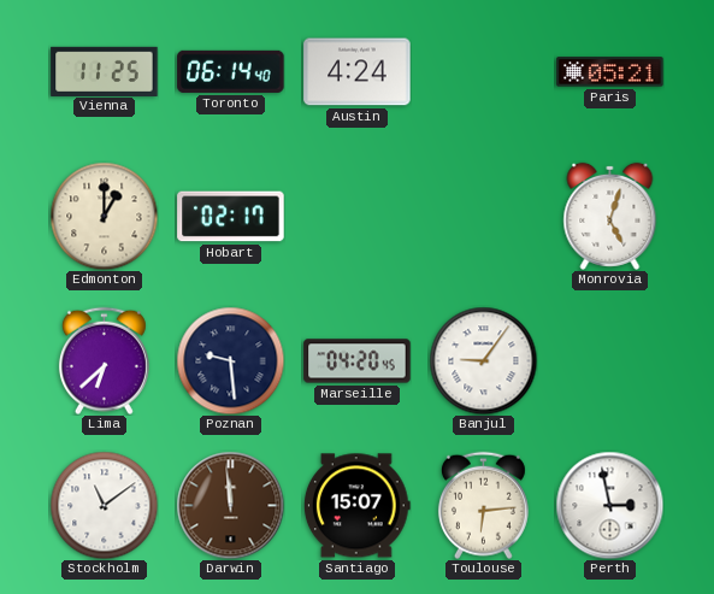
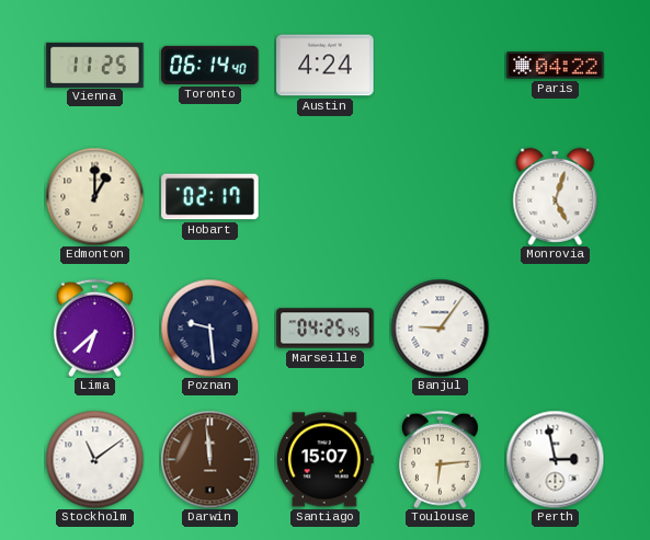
Paris: 05:21 -> 04:22
Marseille: 04:20 -> 04:25
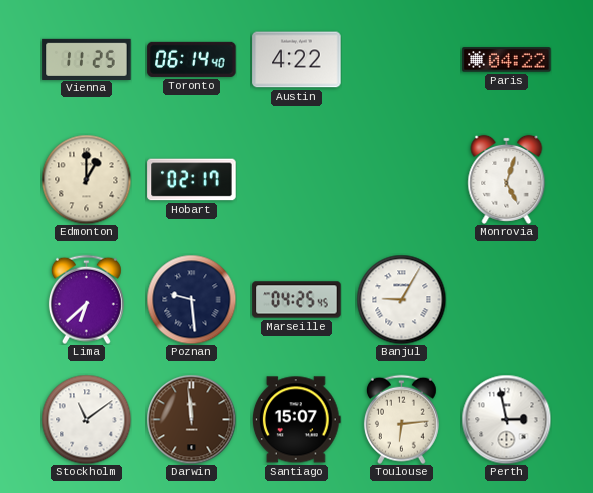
Austin: 4:24 -> 4:22
Banjul: 9:06 -> 9:05
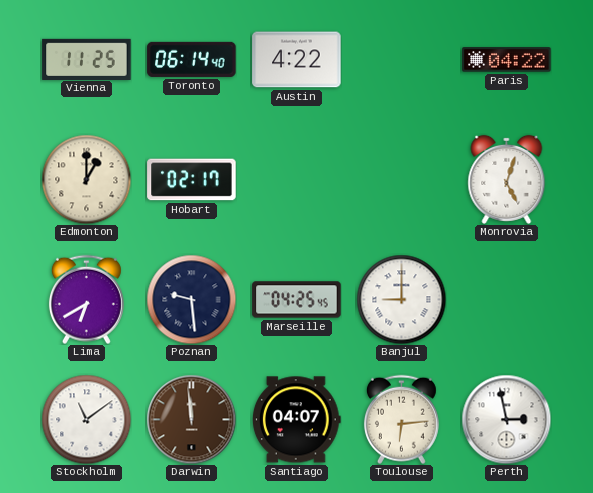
Lima: 6:38 -> 6:40
Banjul: 9:05 -> 9:00
Santiago: 15:07 -> 04:07
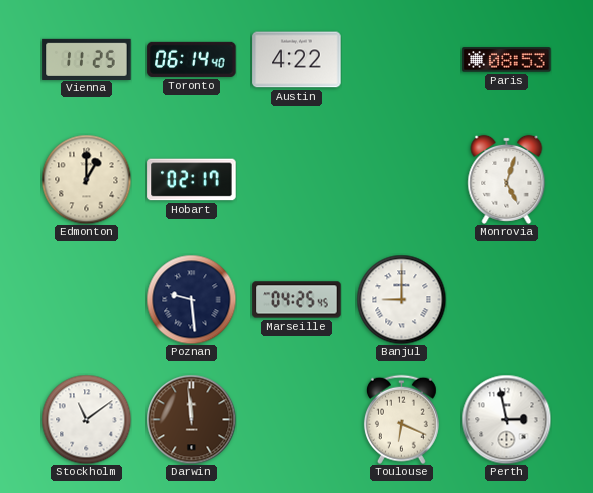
Paris: 04:22 -> 08:53
Lima: 6:40 -> none
Santiago: 04:07 -> none
Toulouse: 6:14 -> 6:19
